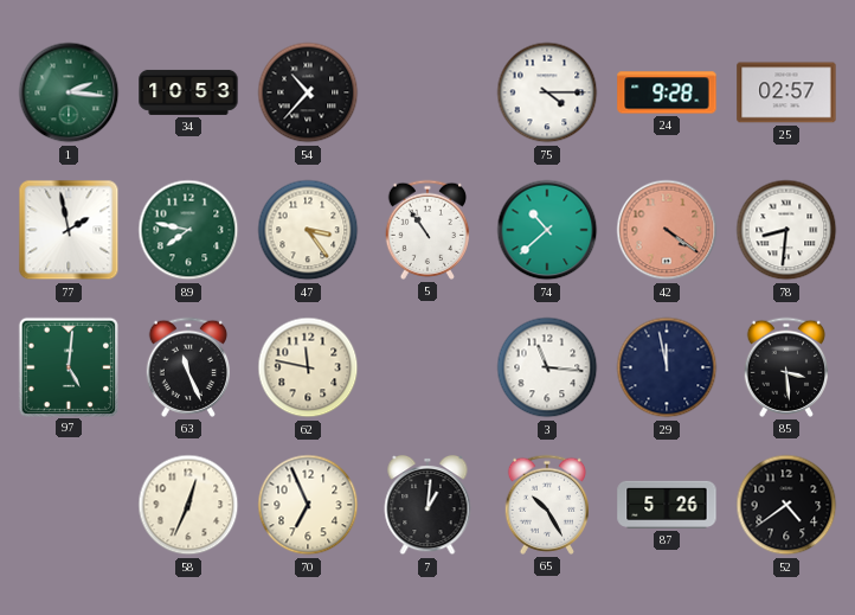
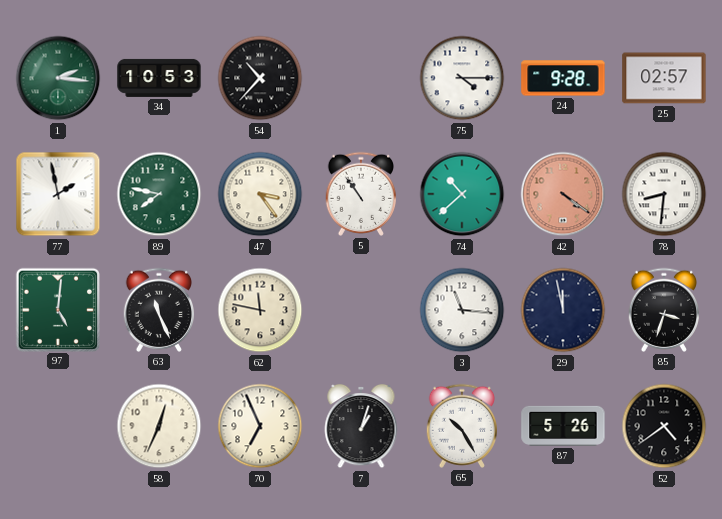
85: 3:29 -> 3:33
7: 1:01 -> 1:03
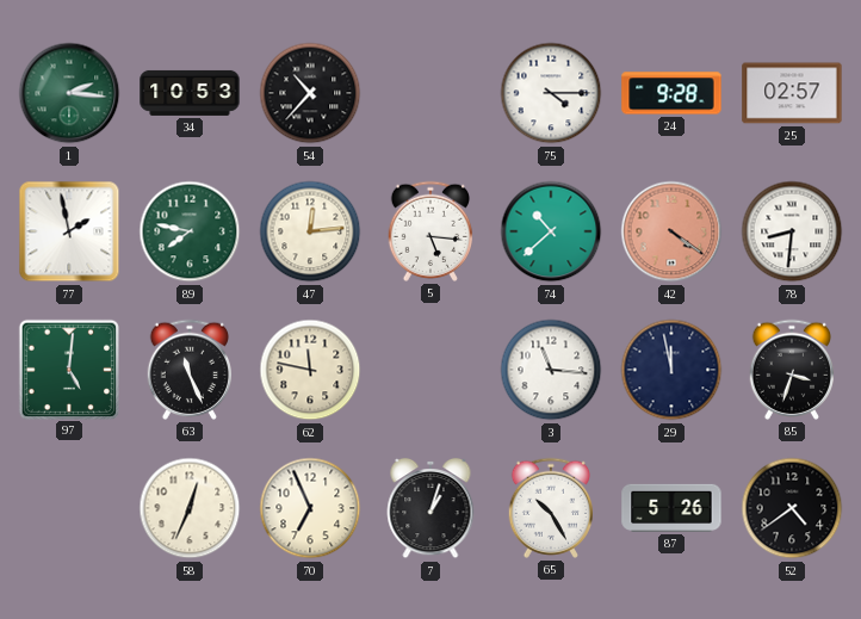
47: 3:24 -> 12:14
5: 10:54 -> 5:16
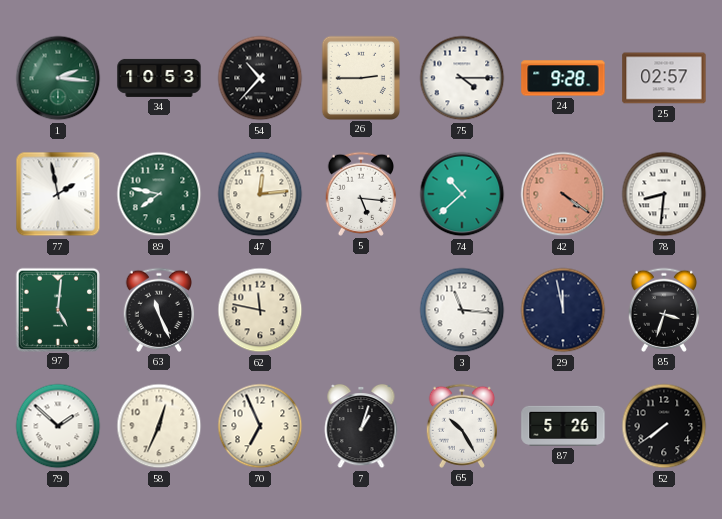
26: none -> 2:45
79: none -> 1:52
52: 4:39 -> 7:39
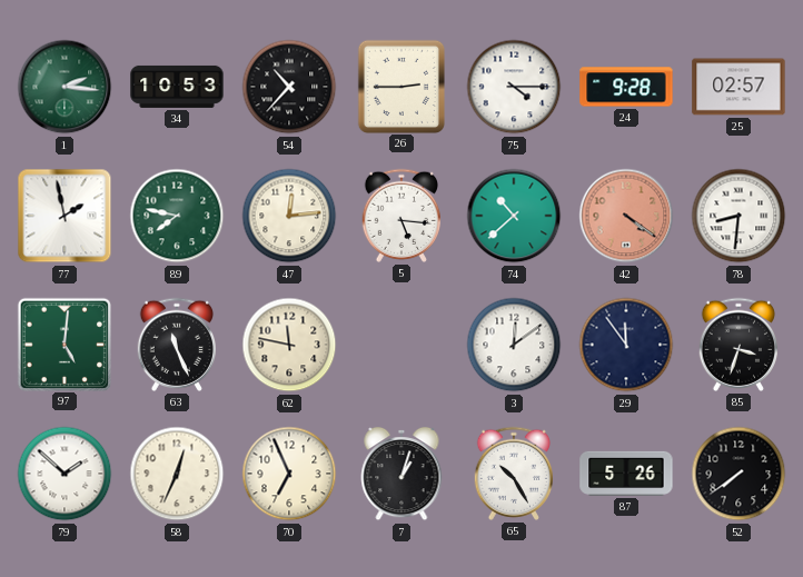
3: 11:16 -> 12:09
29: 11:58 -> 11:54
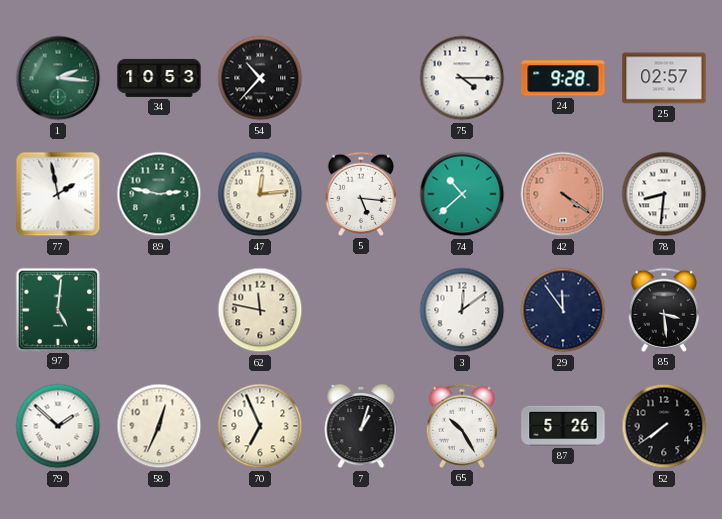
26: 2:45 -> none
89: 7:47 -> 2:47
63: 11:26 -> none
85: 3:33 -> 3:29
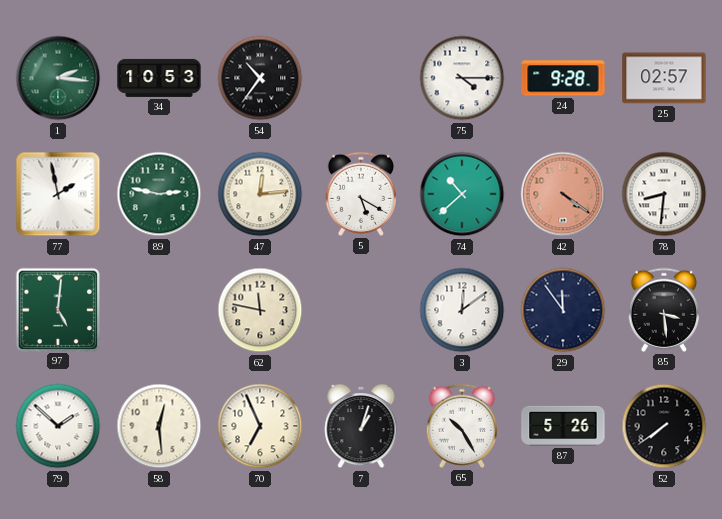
54: 10:37 -> 10:36
5: 5:16 -> 5:20
58: 12:34 -> 12:29
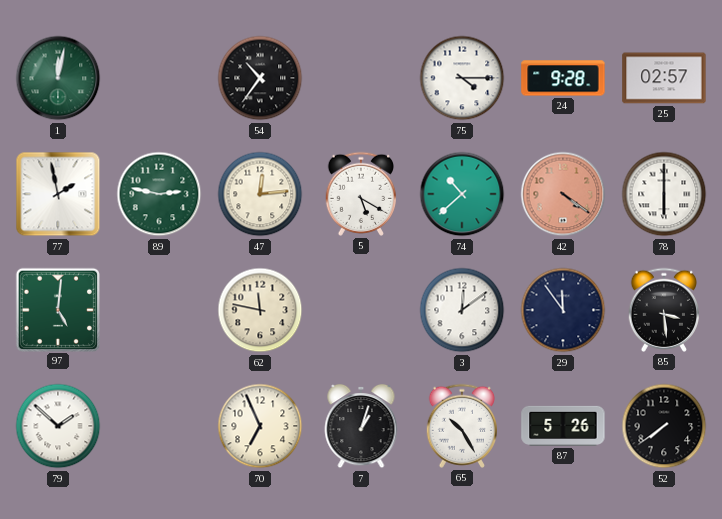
1: 2:16 -> 12:02
34: 10:53 -> none
78: 8:31 -> 6:00
58: 12:29 -> none
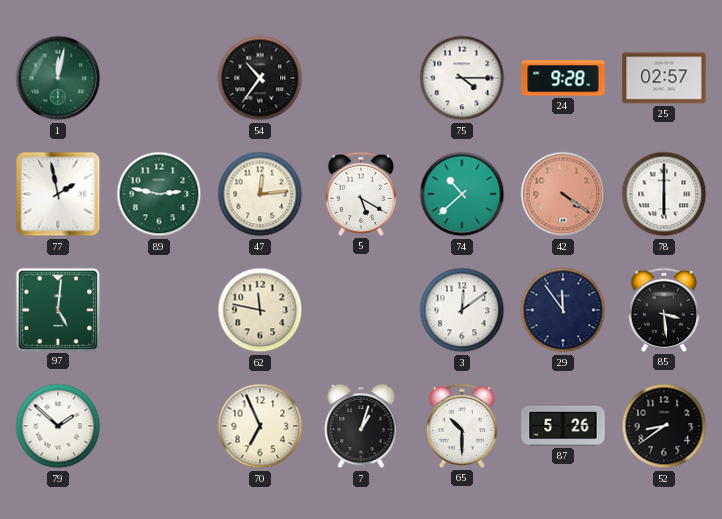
65: 10:25 -> 10:30
52: 7:39 -> 8:39
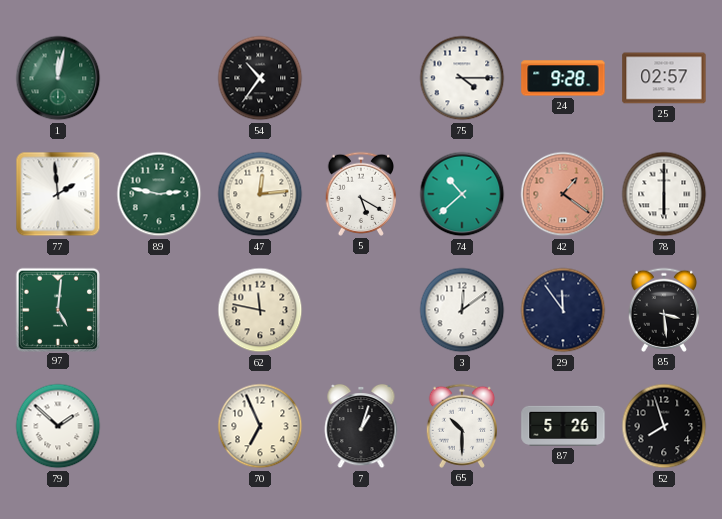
77: 1:58 -> 1:59
42: 4:21 -> 1:21
52: 8:39 -> 7:57
